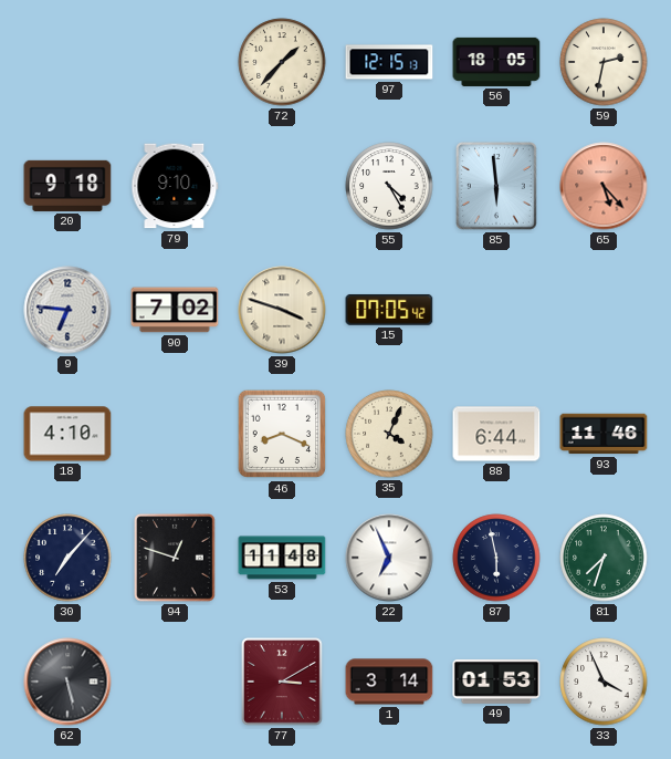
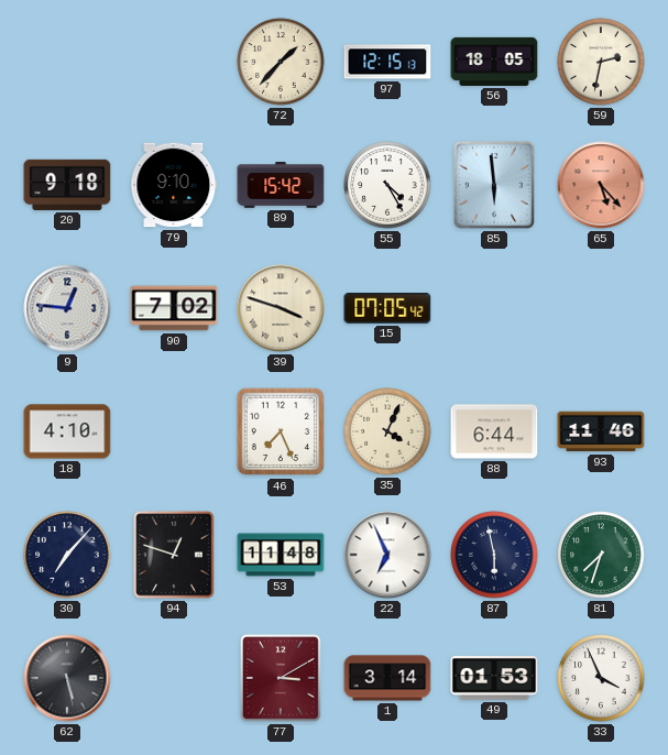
89: none -> 15:42
9: 6:46 -> 12:46
46: 8:19 -> 7:26
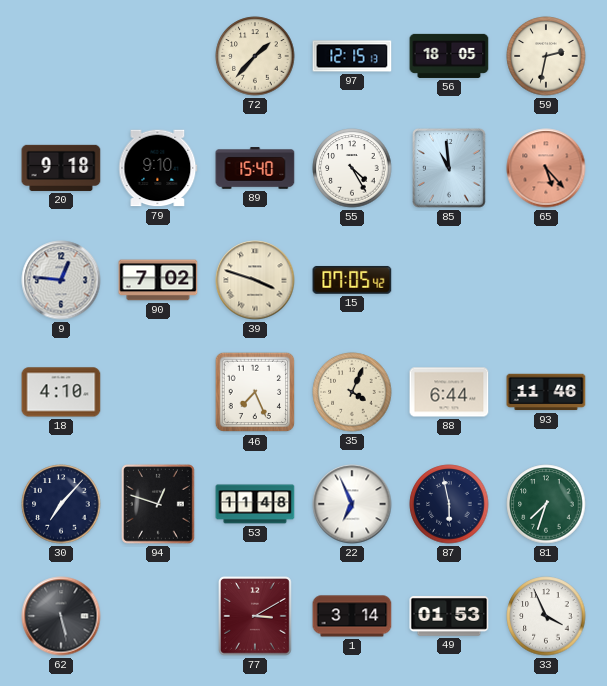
89: 15:42 -> 15:40
85: 5:59 -> 10:59
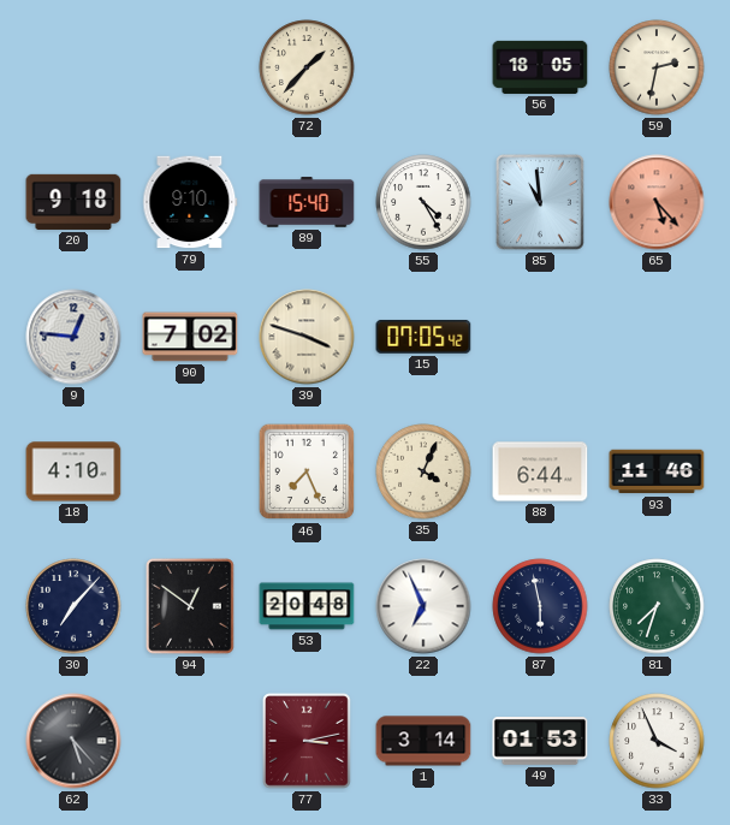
97: 12:15 -> none
94: 12:48 -> 12:51
53: 11:48 -> 20:48
62: 5:28 -> 5:23
77: 3:10 -> 3:13
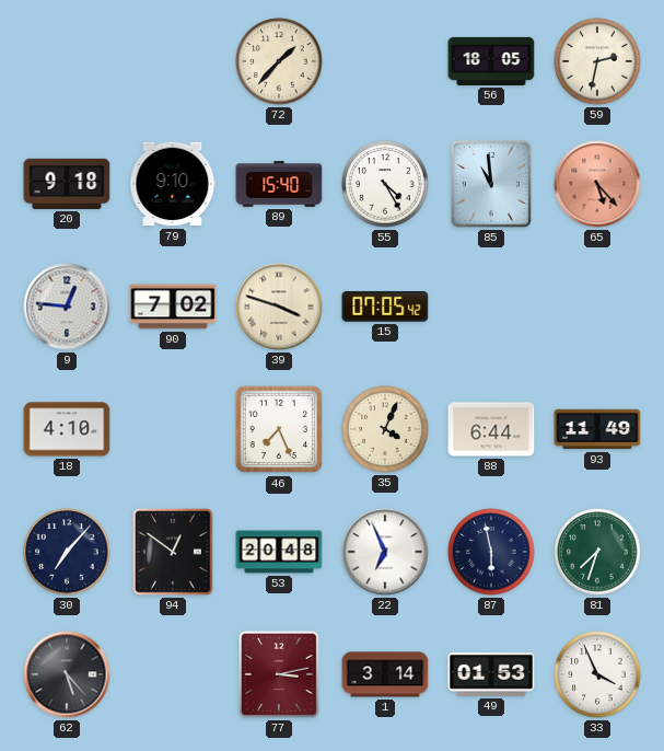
93: 11:46 -> 11:49
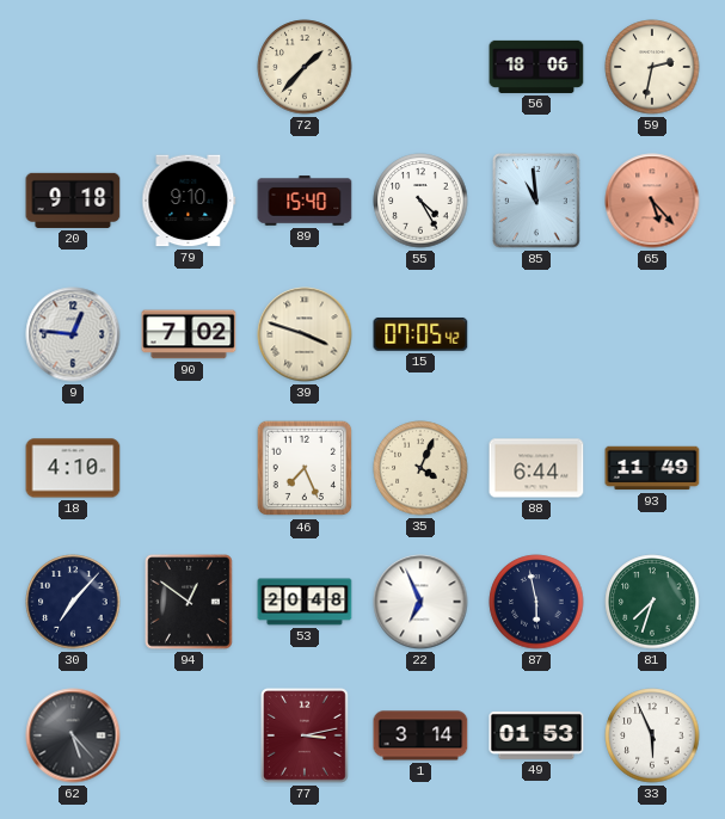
56: 18:05 -> 18:06
33: 3:56 -> 5:56
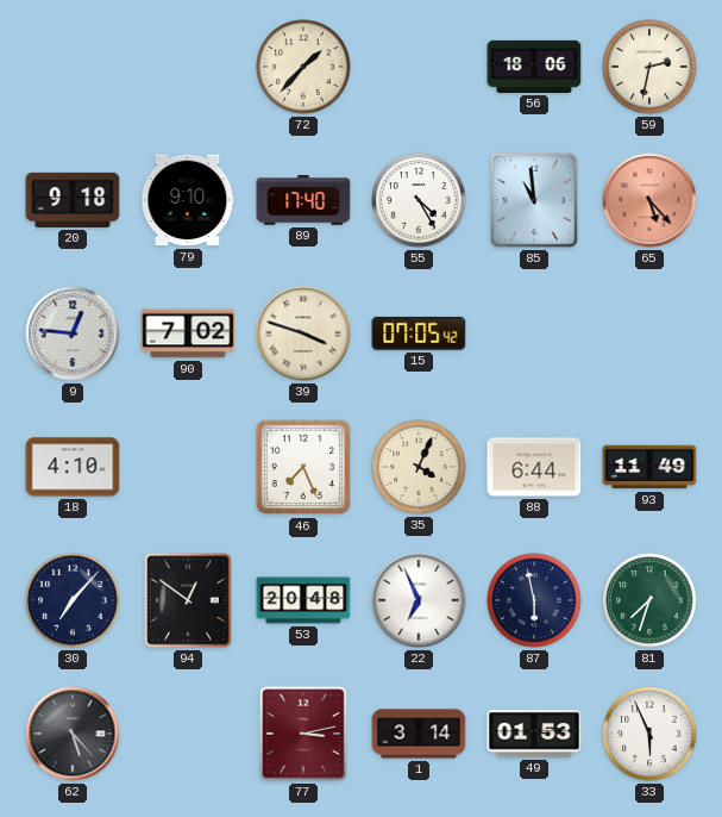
89: 15:40 -> 17:40
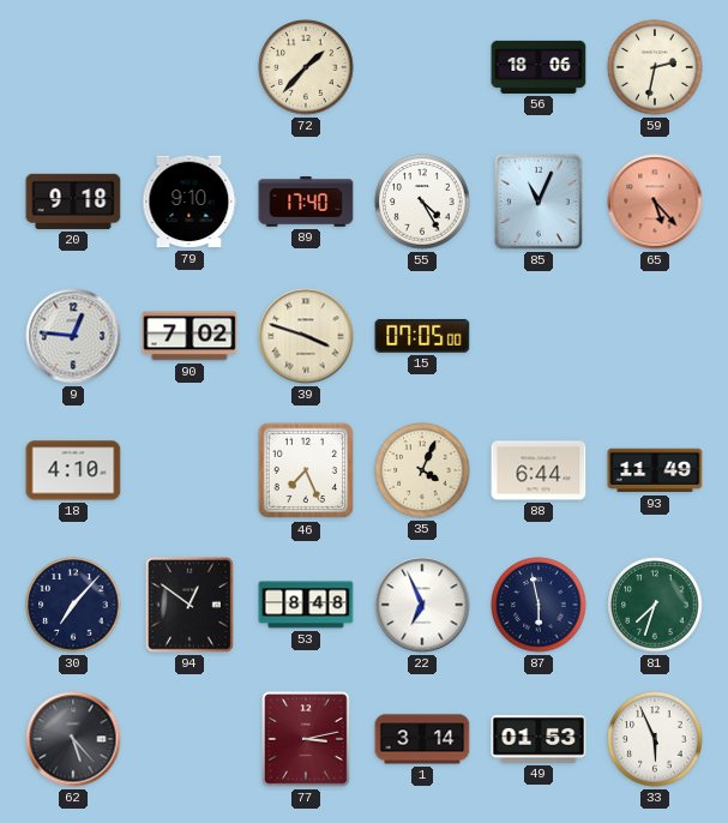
85: 10:59 -> 11:04
15: 07:05:42 -> 07:05:00
53: 20:48 -> 8:48
